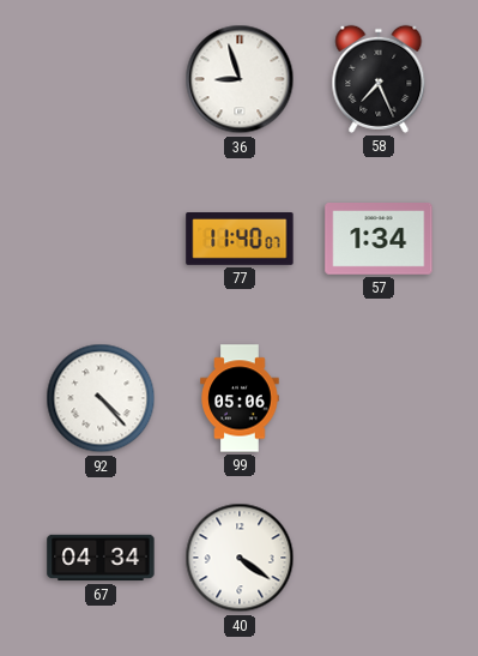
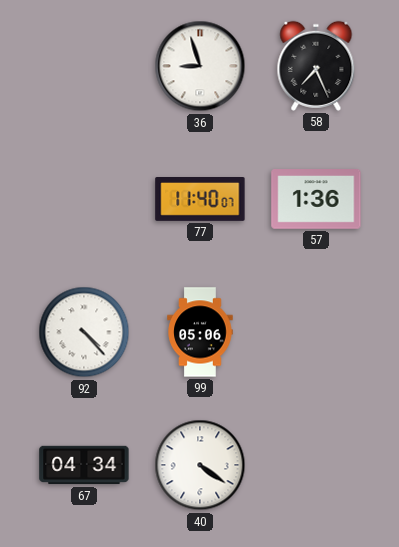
57: 1:34 -> 1:36
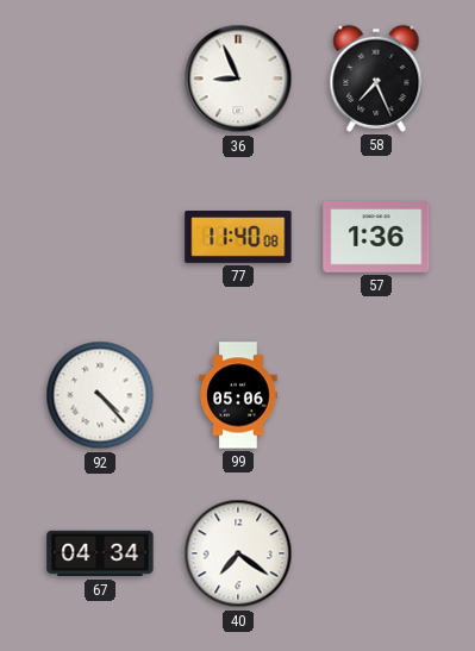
36: 8:57 -> 8:56
77: 11:40:07 -> 11:40:08
40: 4:21 -> 7:21
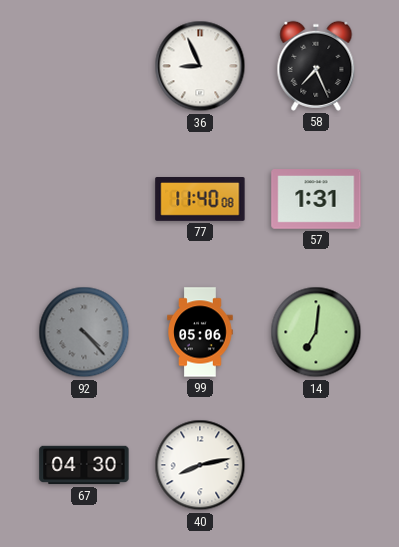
57: 1:36 -> 1:31
92 dial: white -> grey
14: none -> 7:01
67: 04:34 -> 04:30
40: 7:21 -> 8:13
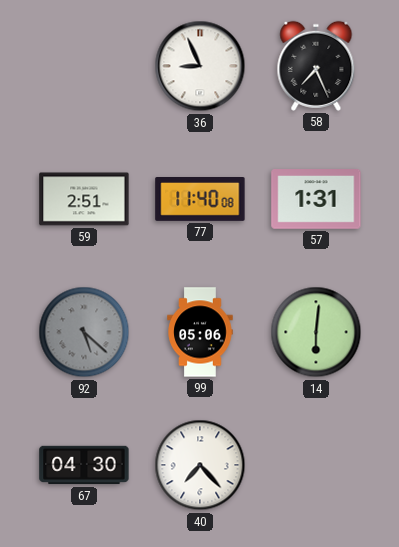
59: none -> 2:51
92: 4:23 -> 5:22
14: 7:01 -> 6:01
40: 8:13 -> 7:23
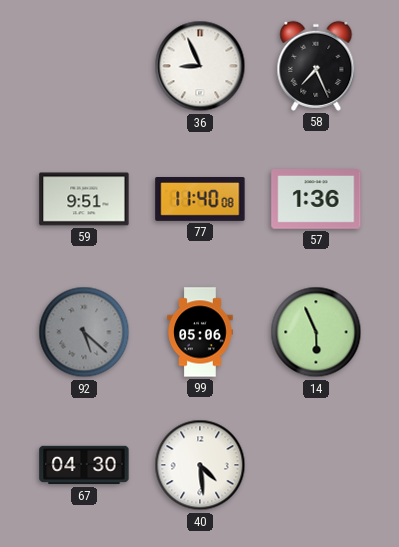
59: 2:51 -> 9:51
57: 1:31 -> 1:36
14: 6:01 -> 5:56
40: 7:23 -> 4:29
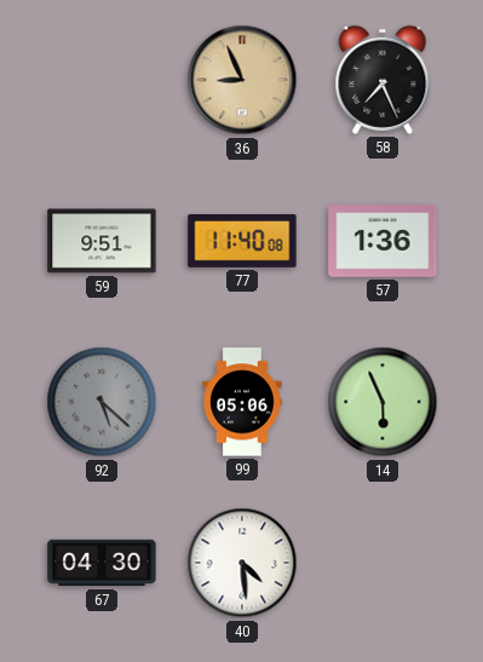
36 dial: white -> champagne
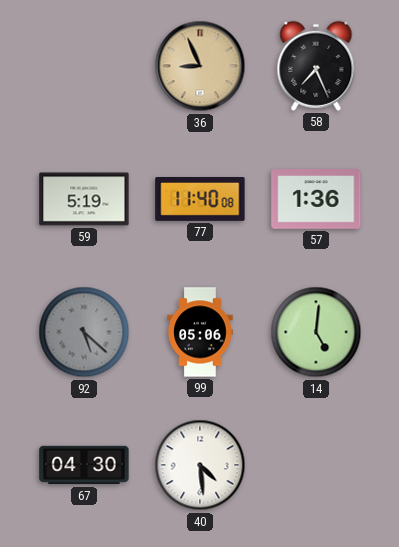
59: 9:51 -> 5:19
14: 5:56 -> 5:01
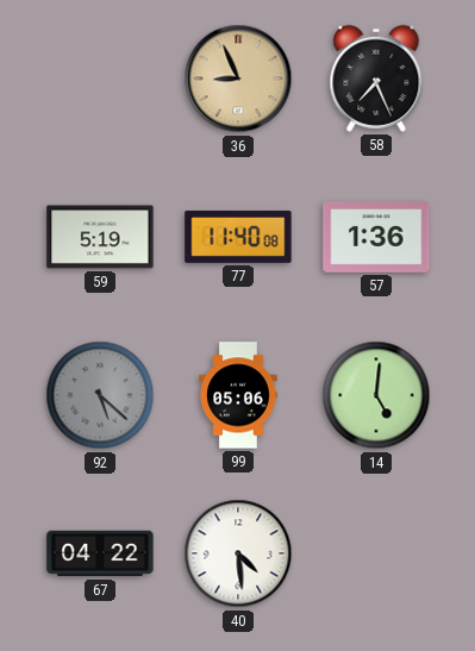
67: 04:30 -> 04:22
